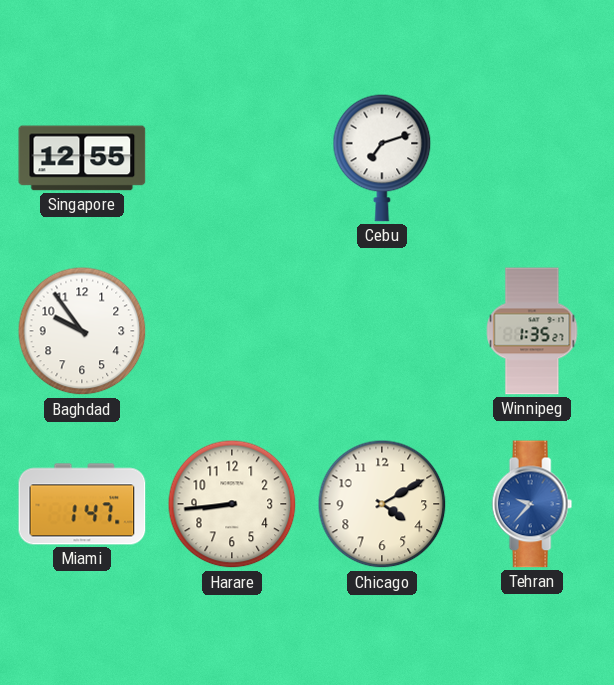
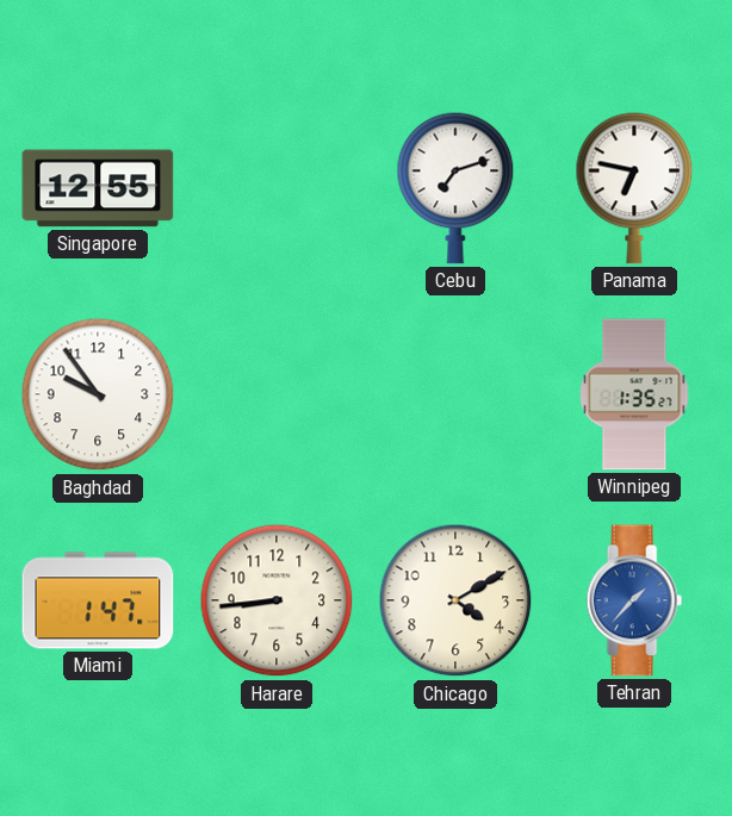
Panama: none -> 6:47
Tehran: 9:37 -> 1:37
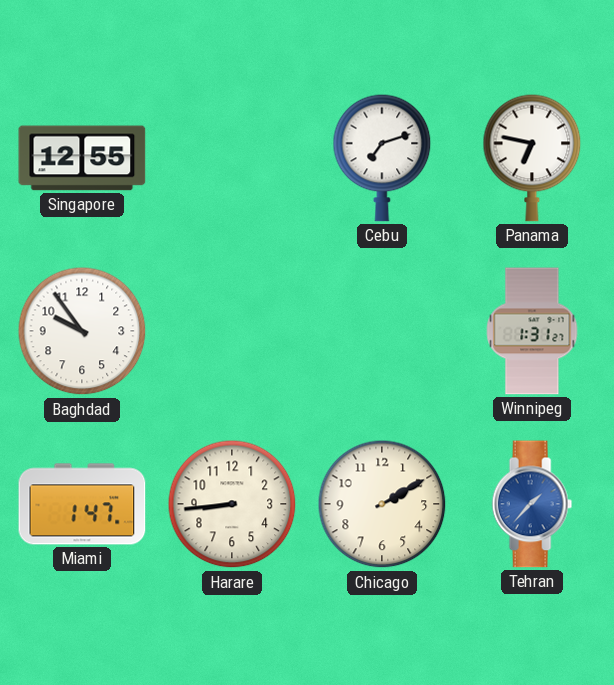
Winnipeg: 1:35 -> 1:31
Chicago: 4:10 -> 2:10
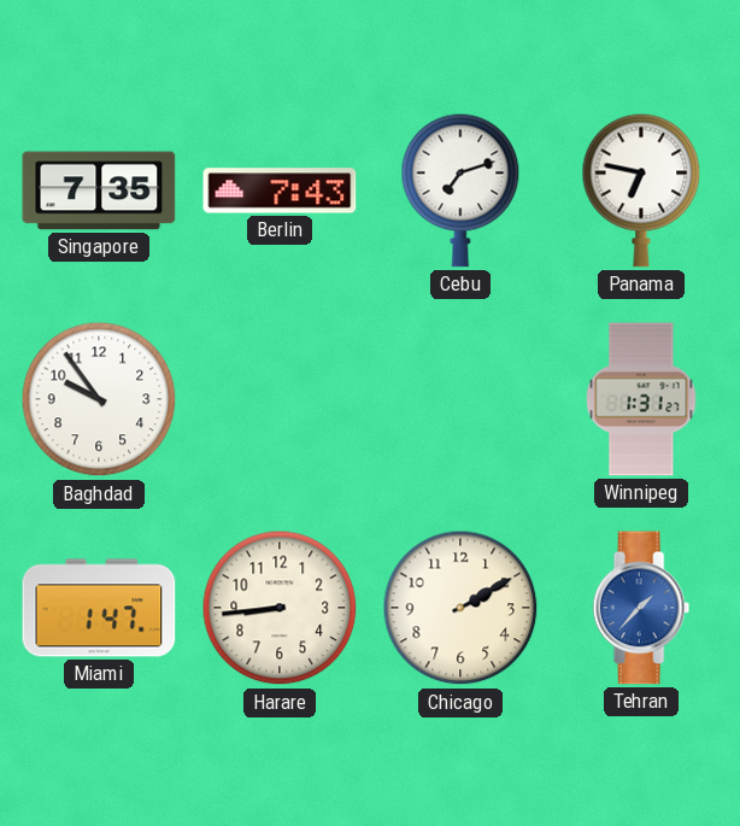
Singapore: 12:55 -> 7:35
Berlin: none -> 7:43
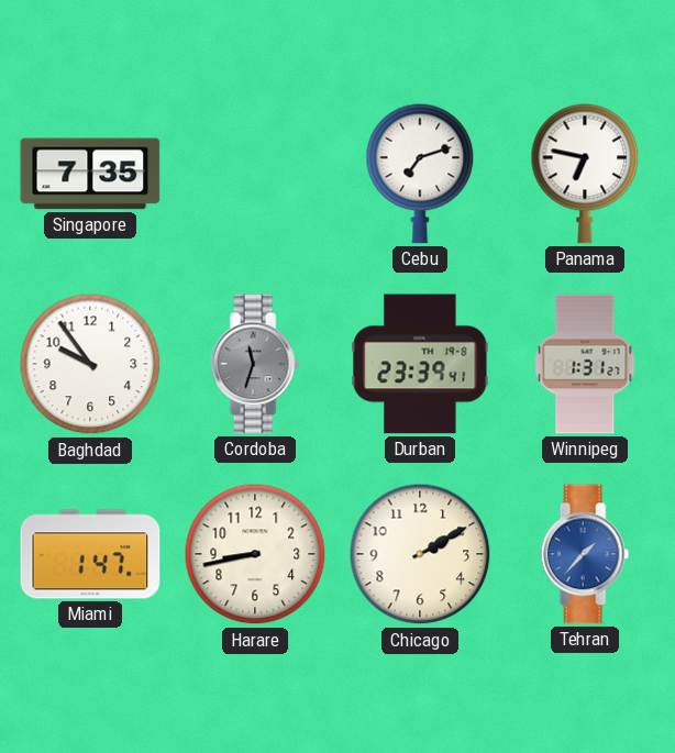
Berlin: 7:43 -> none
Cordoba: none -> 11:33
Durban: none -> 23:39
Harare: 8:44 -> 8:43
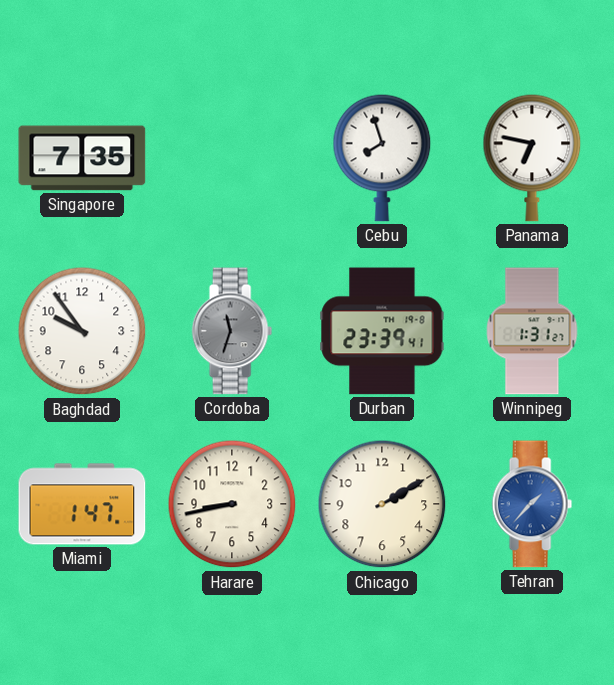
Cebu: 7:12 -> 7:57
